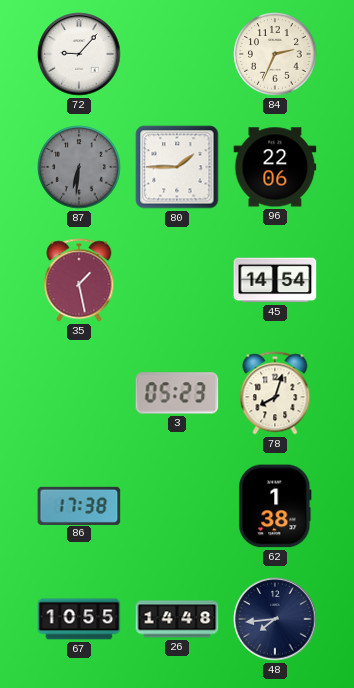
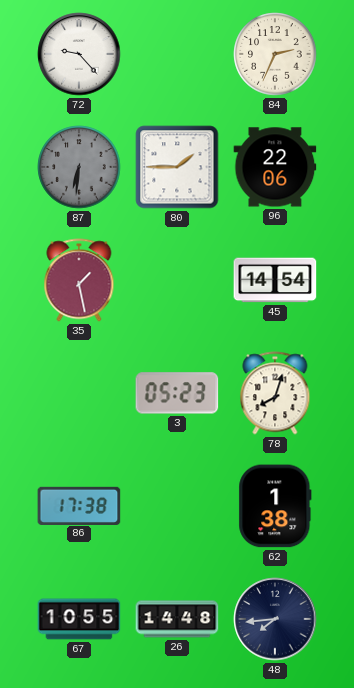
72: 9:07 -> 9:23
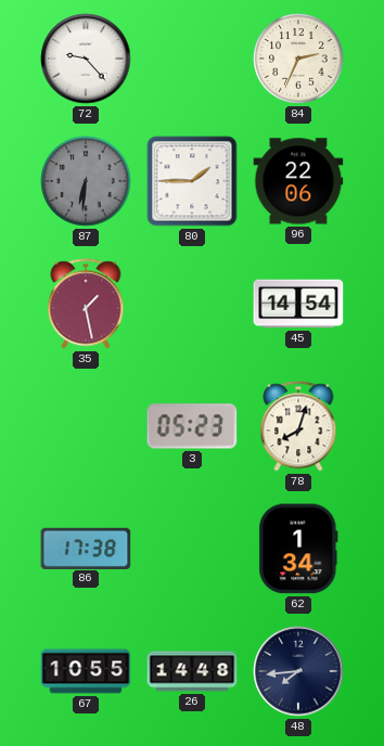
62: 1:38 -> 1:34
